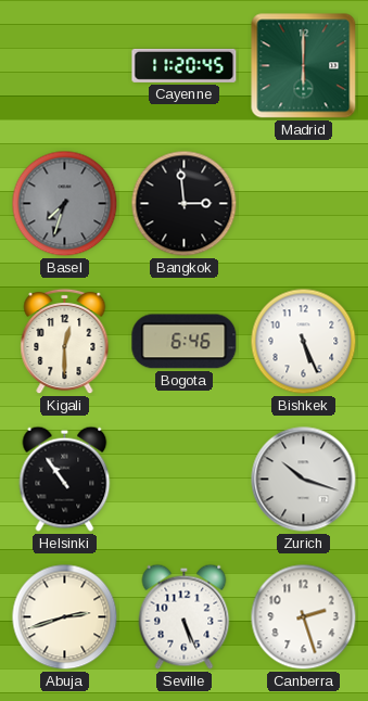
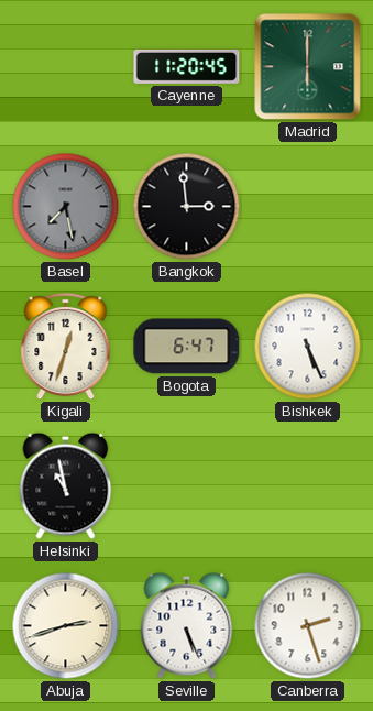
Basel: 7:33 -> 7:28
Kigali: 12:30 -> 12:33
Bogota: 6:46 -> 6:47
Helsinki: 10:54 -> 10:58
Zurich: 10:18 -> none
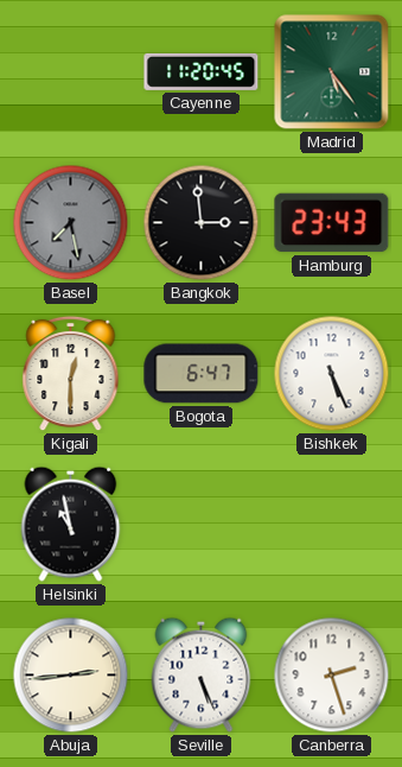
Madrid: 6:00 -> 5:24
Hamburg: none -> 23:43
Kigali: 12:33 -> 12:30
Abuja: 2:42 -> 2:44
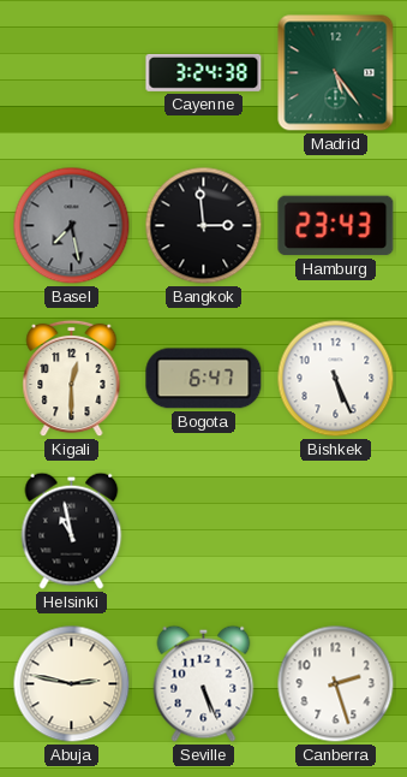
Cayenne: 11:20 -> 3:24
Abuja: 2:44 -> 2:47
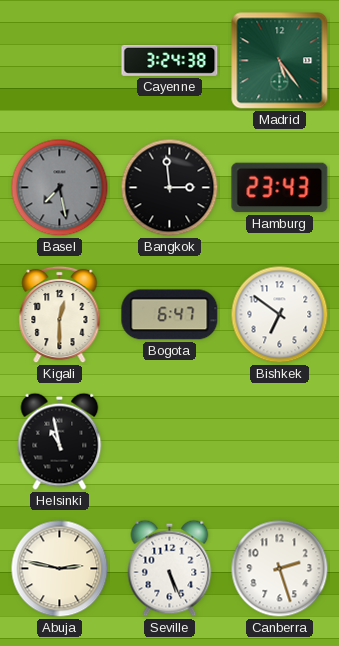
Bishkek: 5:26 -> 6:51
